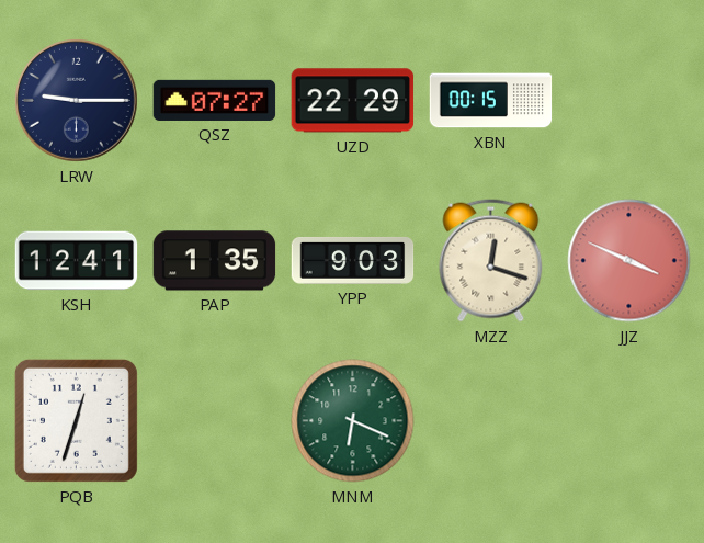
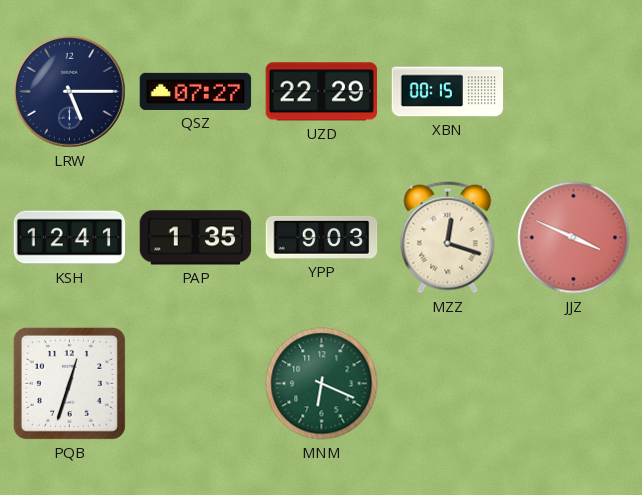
LRW: 9:15 -> 5:15
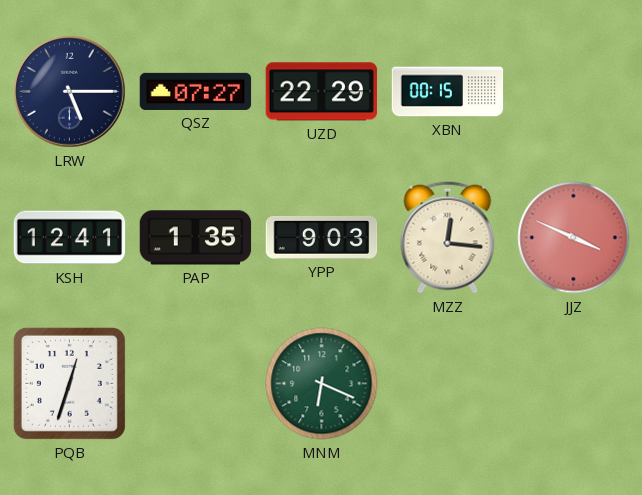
MZZ: 12:18 -> 12:16
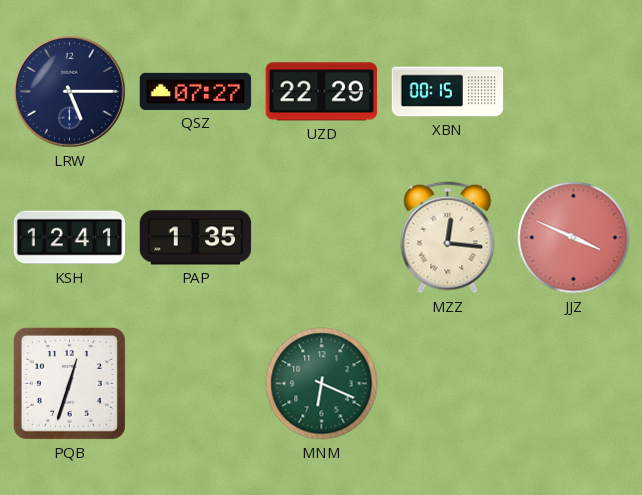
YPP: 9:03 -> none
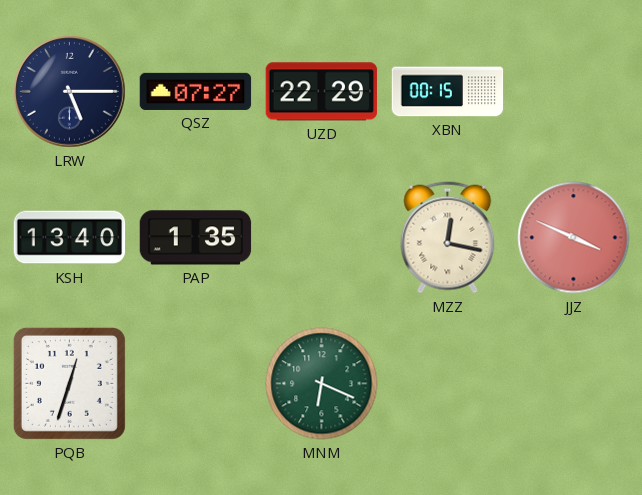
KSH: 12:41 -> 13:40
MZZ: 12:16 -> 12:17
